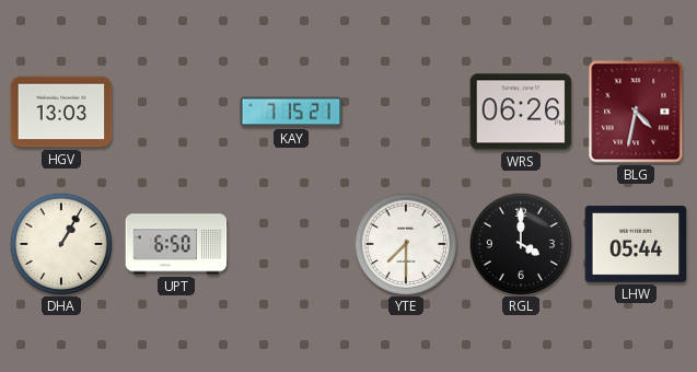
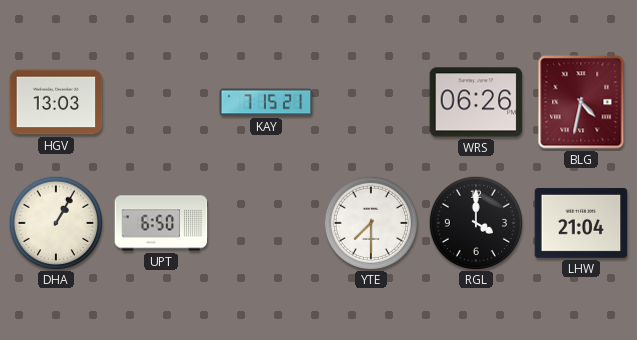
LHW: 05:44 -> 21:04
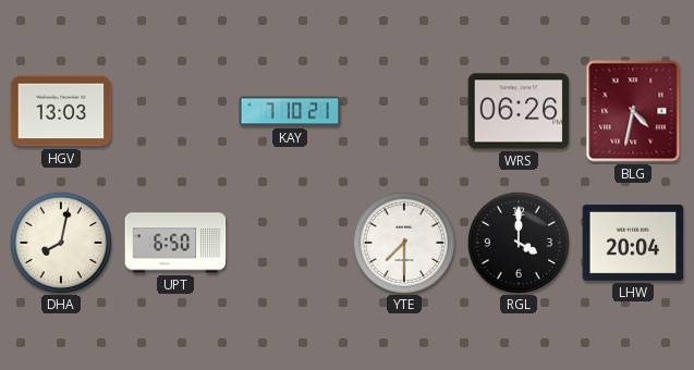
KAY: 7:15 -> 7:10
DHA: 1:05 -> 8:02
LHW: 21:04 -> 20:04
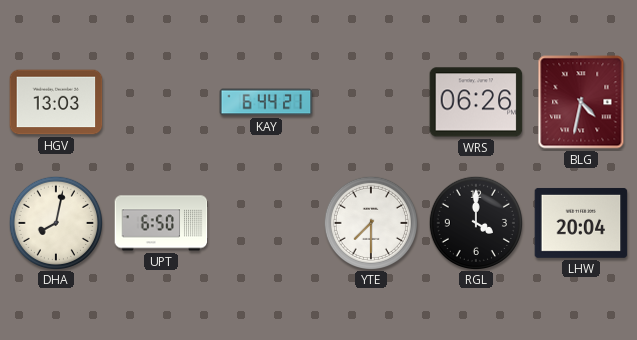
KAY: 7:10 -> 6:44
